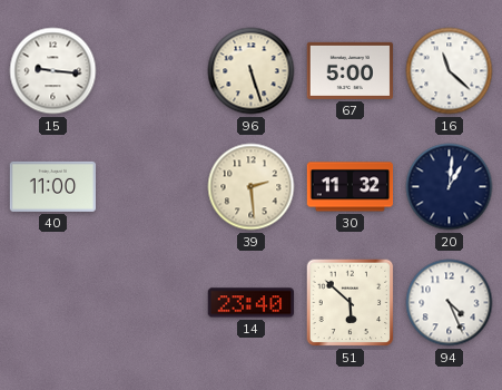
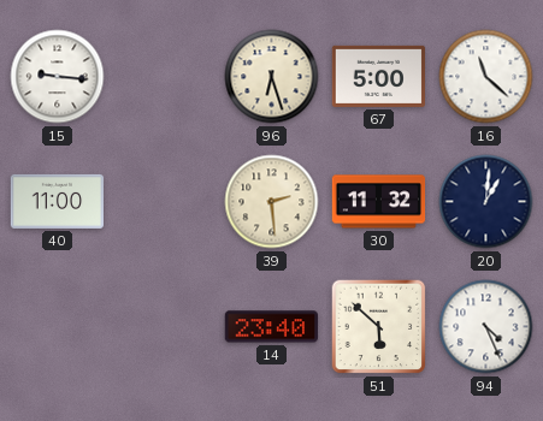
96: 5:27 -> 6:27
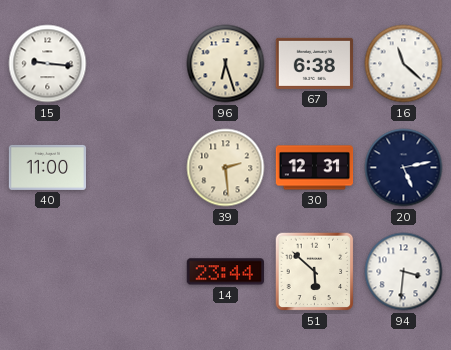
67: 5:00 -> 6:38
30: 11:32 -> 12:31
20: 1:01 -> 5:13
14: 23:40 -> 23:44
94: 4:26 -> 3:31
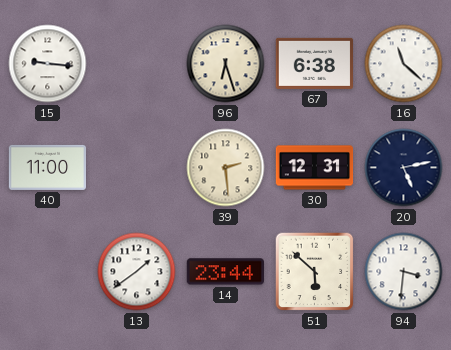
13: none -> 1:39
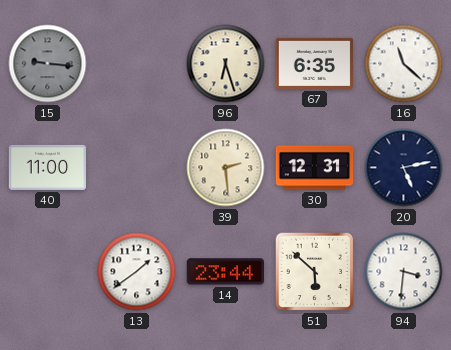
15 dial: white -> grey
67: 6:38 -> 6:35
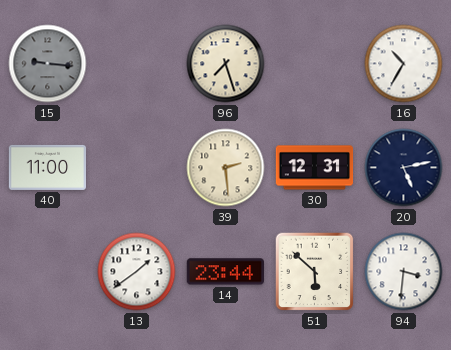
96: 6:27 -> 7:27
67: 6:35 -> none
16: 11:22 -> 10:35
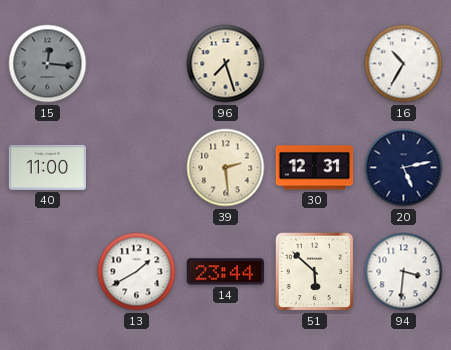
15: 9:16 -> 12:16
13: 1:39 -> 1:40
